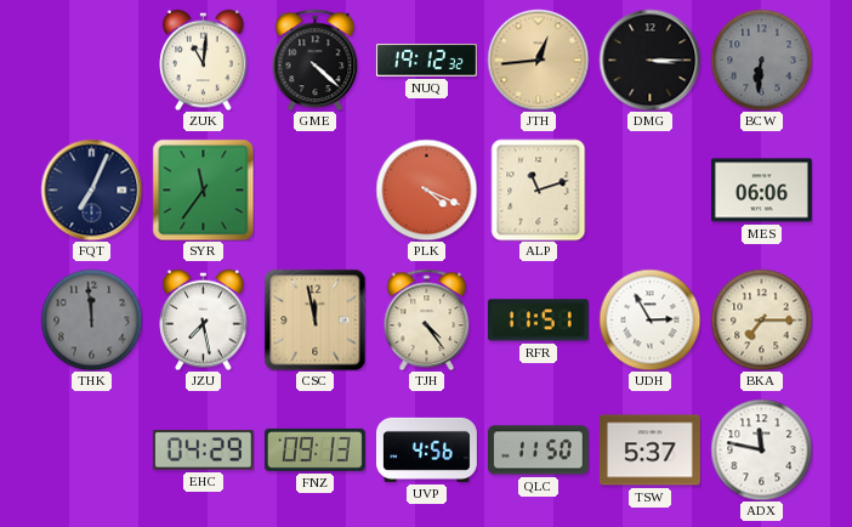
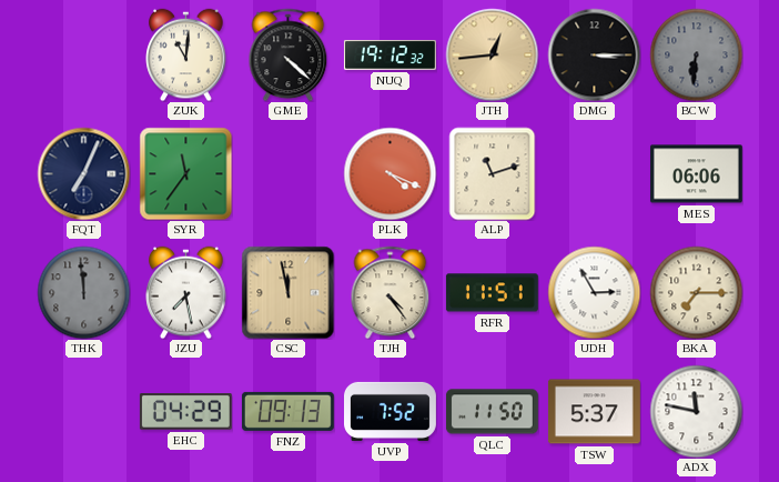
UVP: 4:56 -> 7:52
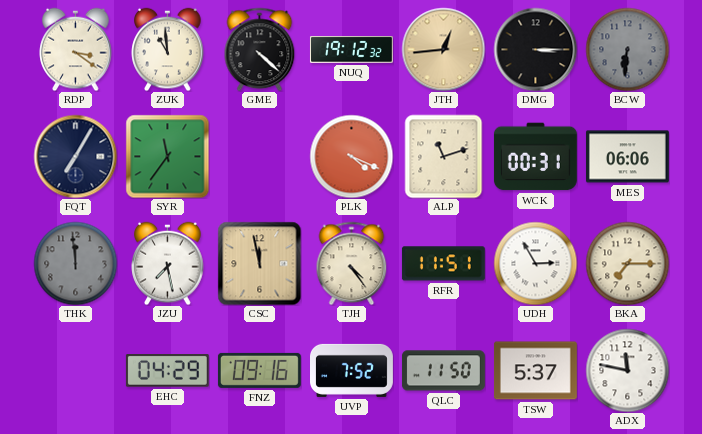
RDP: none -> 3:21
ZUK: 11:01 -> 10:59
FQT: 7:04 -> 7:05
WCK: none -> 00:31
FNZ: 09:13 -> 09:16
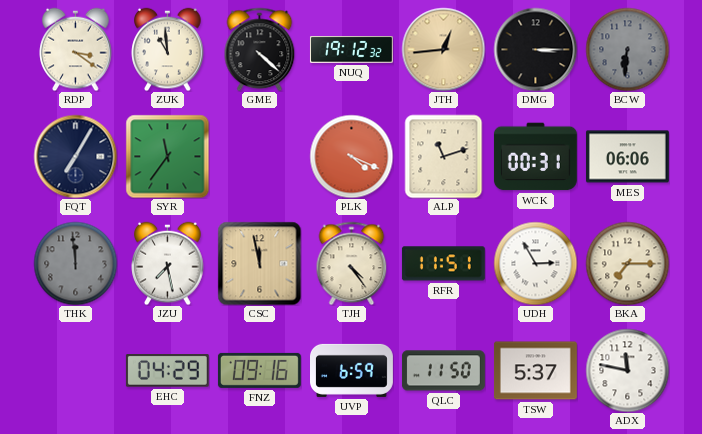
UVP: 7:52 -> 6:59
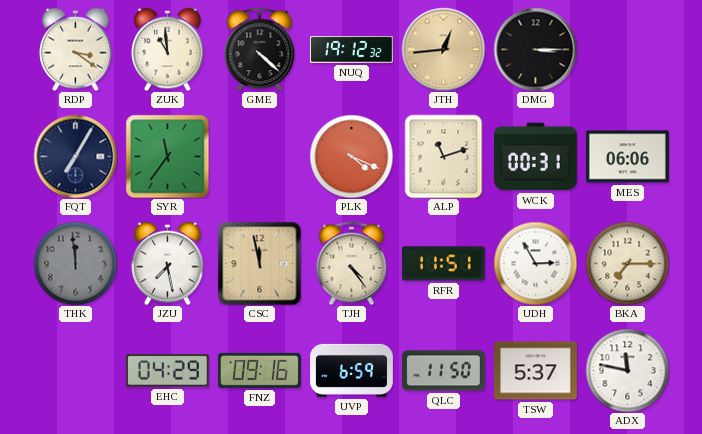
BCW: 6:31 -> none
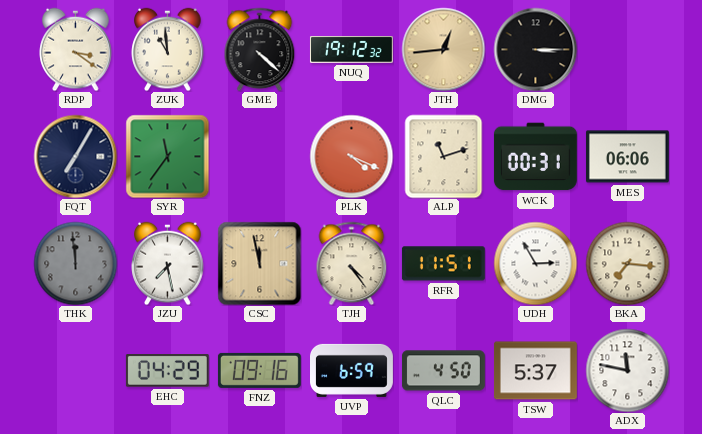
BKA: 7:15 -> 7:16
QLC: 11:50 -> 4:50
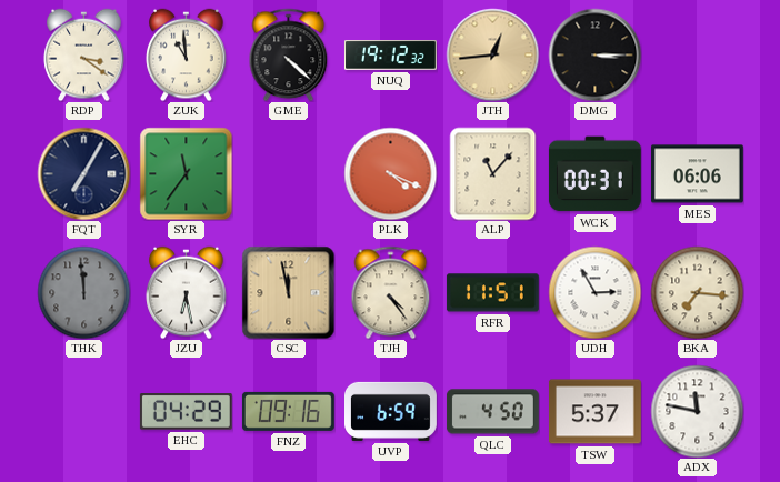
ALP: 11:12 -> 11:07
JZU: 7:28 -> 6:28
